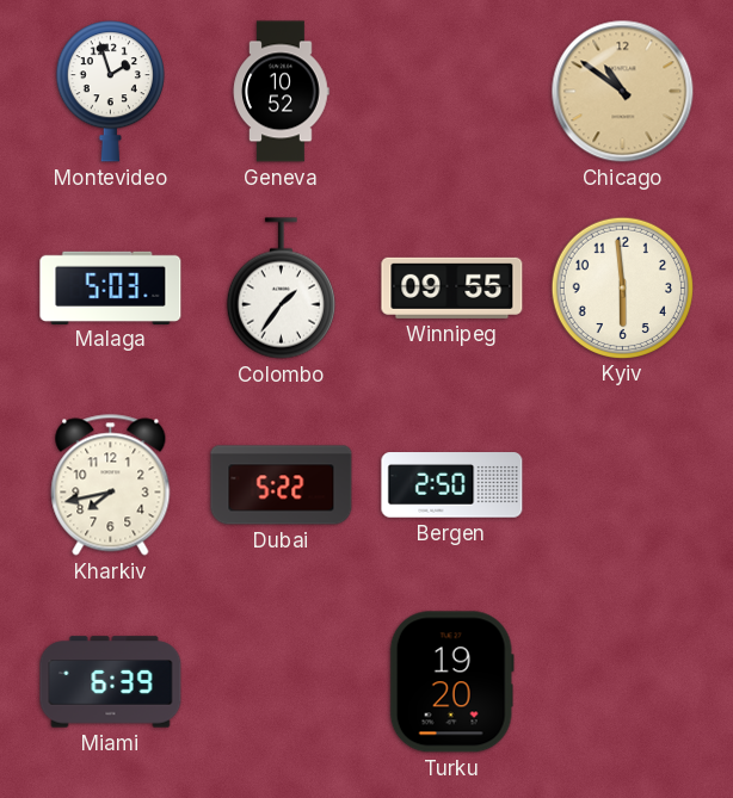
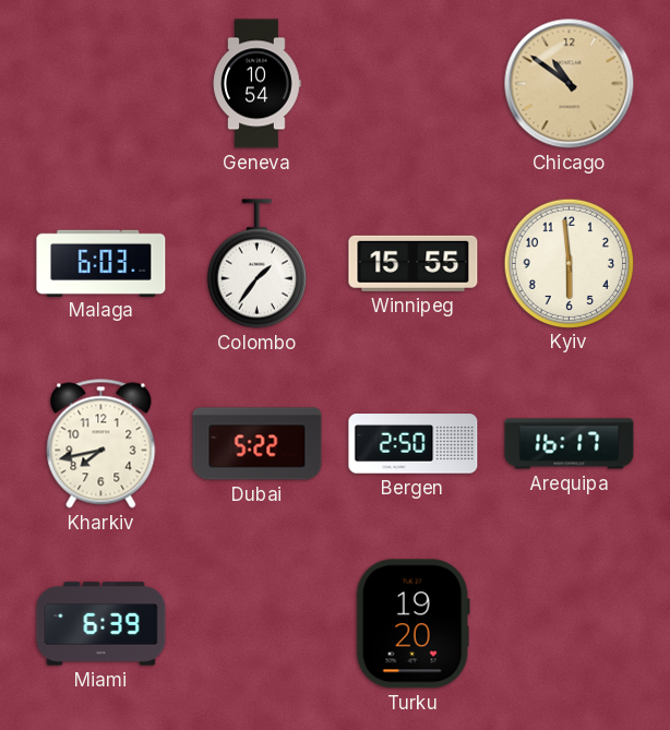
Montevideo: 1:57 -> none
Geneva: 10:52 -> 10:54
Malaga: 5:03 -> 6:03
Winnipeg: 09:55 -> 15:55
Arequipa: none -> 16:17
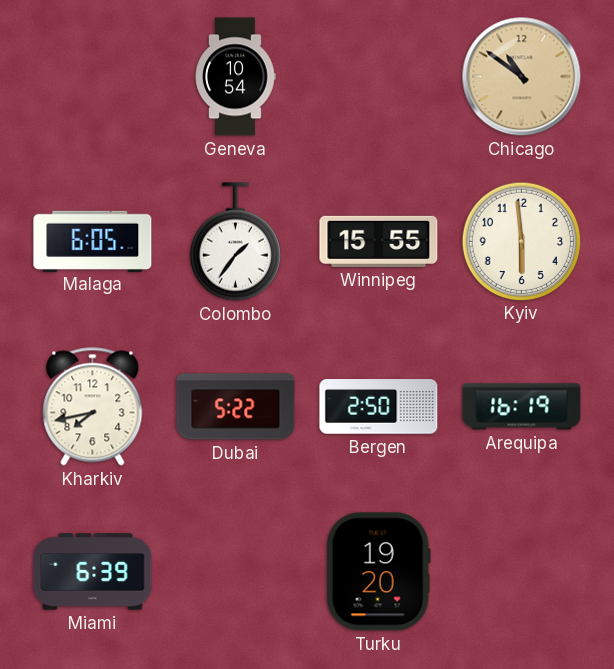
Malaga: 6:03 -> 6:05
Arequipa: 16:17 -> 16:19
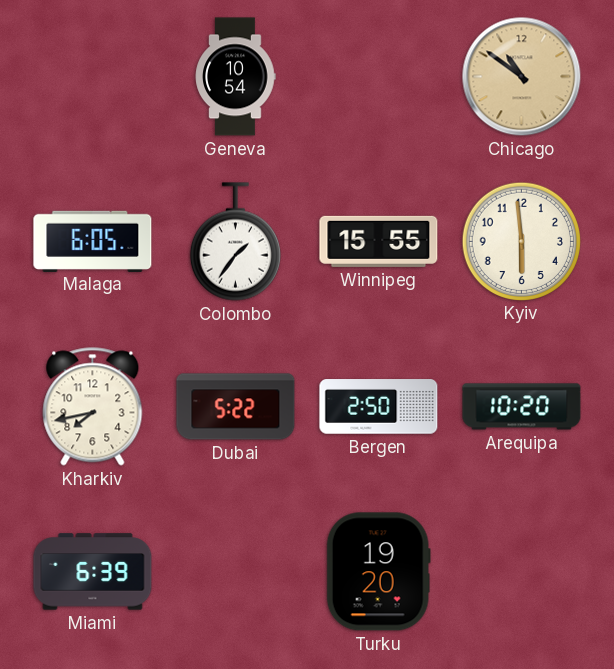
Arequipa: 16:19 -> 10:20
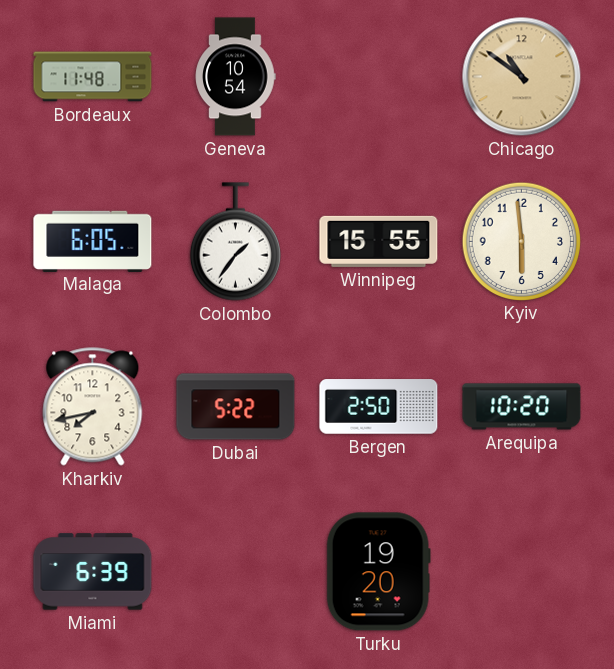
Bordeaux: none -> 11:48
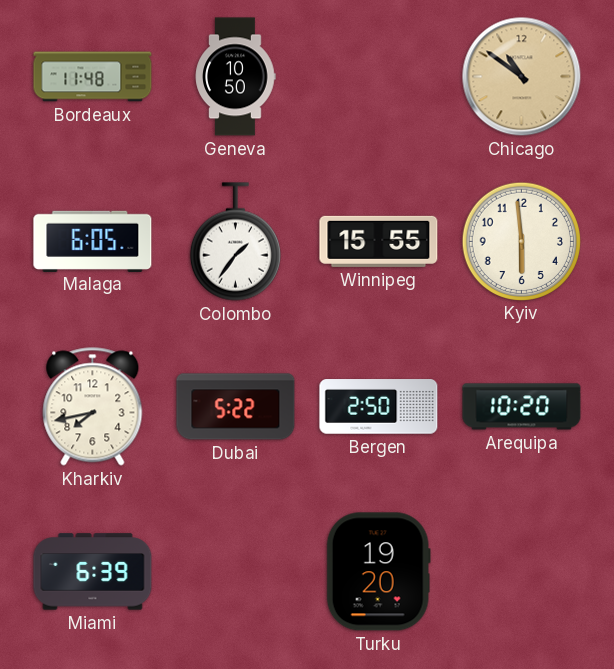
Geneva: 10:54 -> 10:50
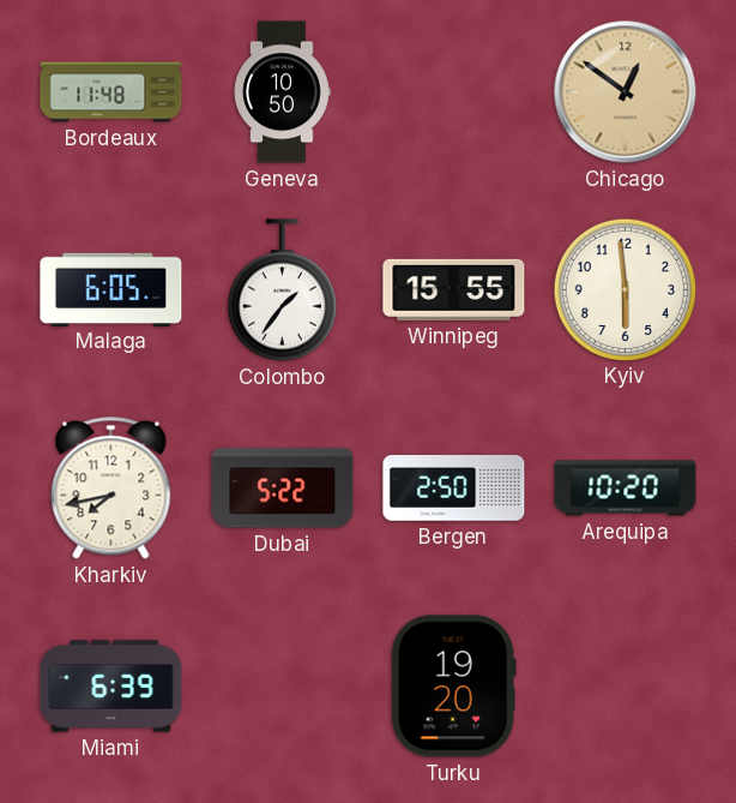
Chicago: 10:51 -> 12:51
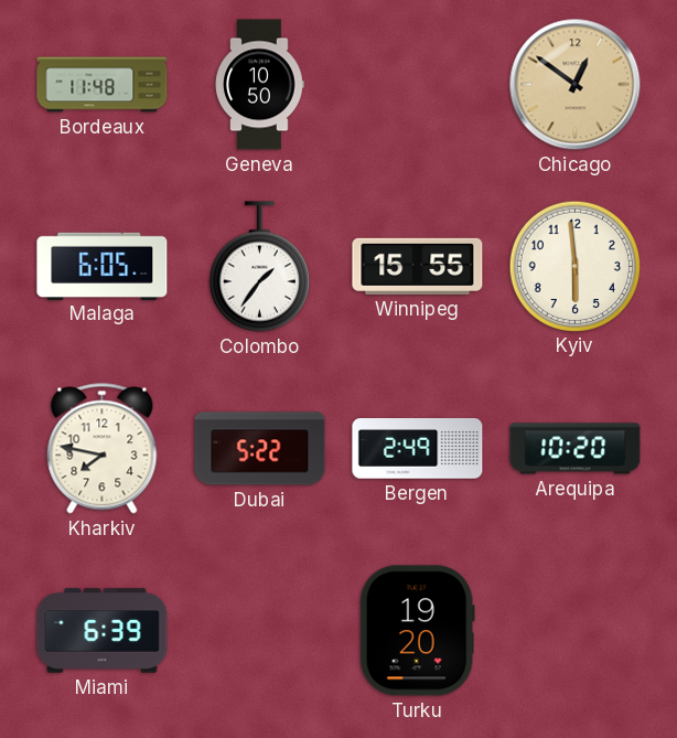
Kharkiv: 7:43 -> 7:47
Bergen: 2:50 -> 2:49
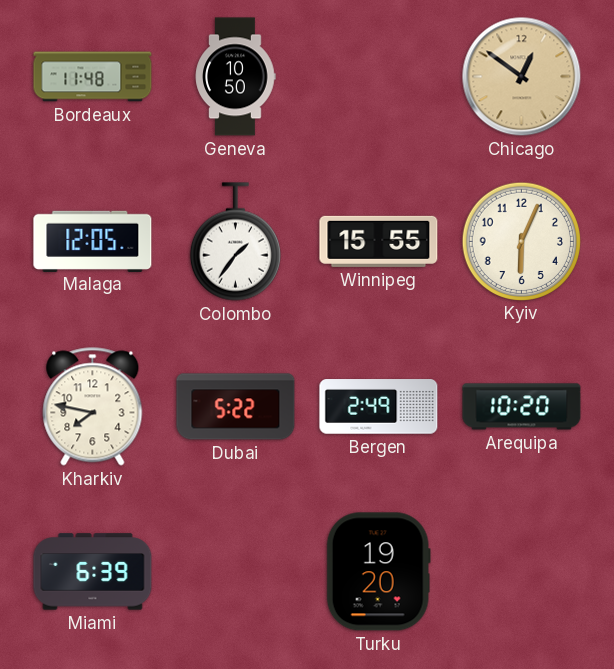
Malaga: 6:05 -> 12:05
Kyiv: 5:59 -> 6:04
